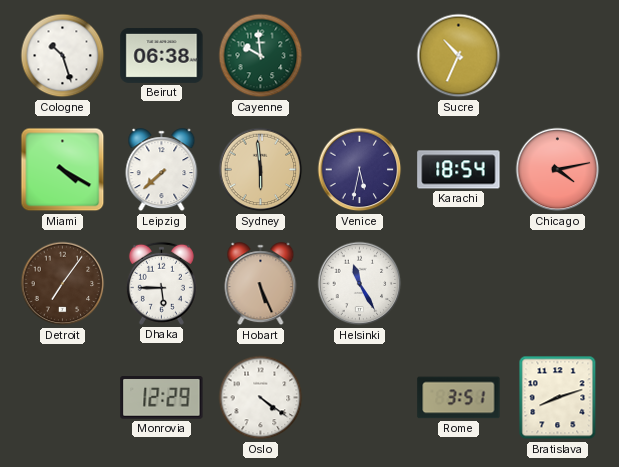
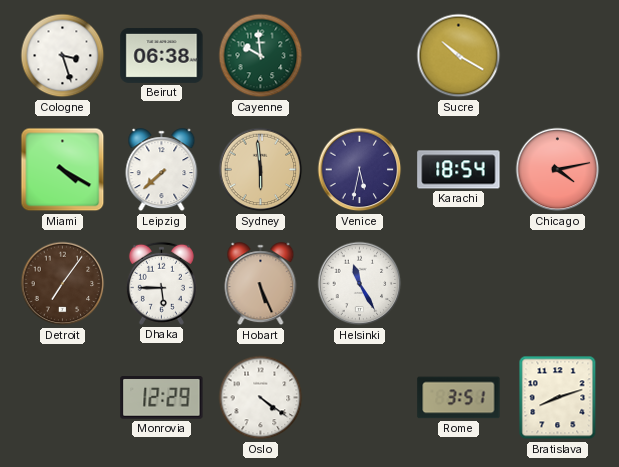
Cologne: 10:27 -> 3:27
Sucre: 10:34 -> 10:20
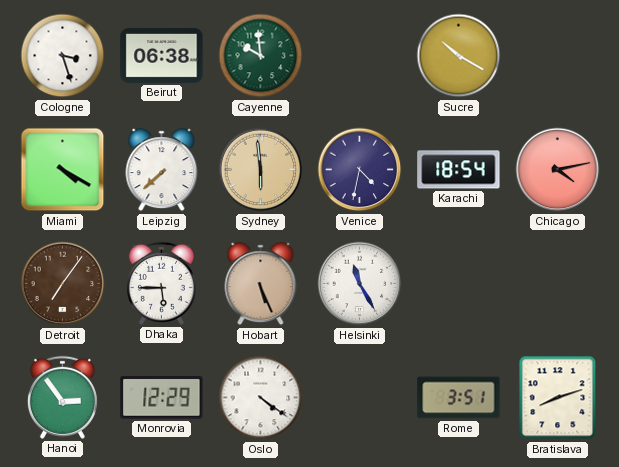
Venice: 5:32 -> 4:32
Hanoi: none -> 2:54
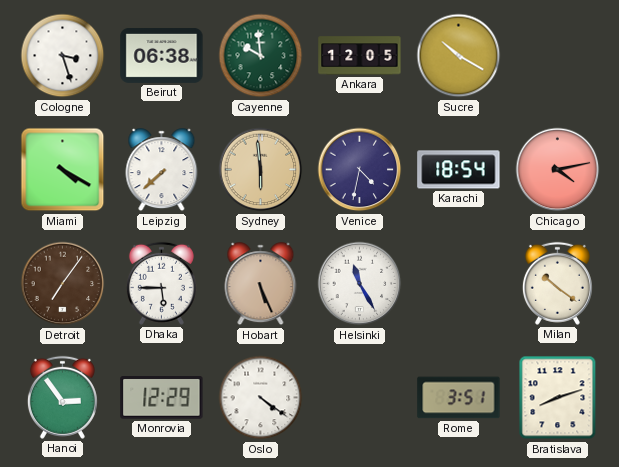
Ankara: none -> 12:05
Milan: none -> 10:21
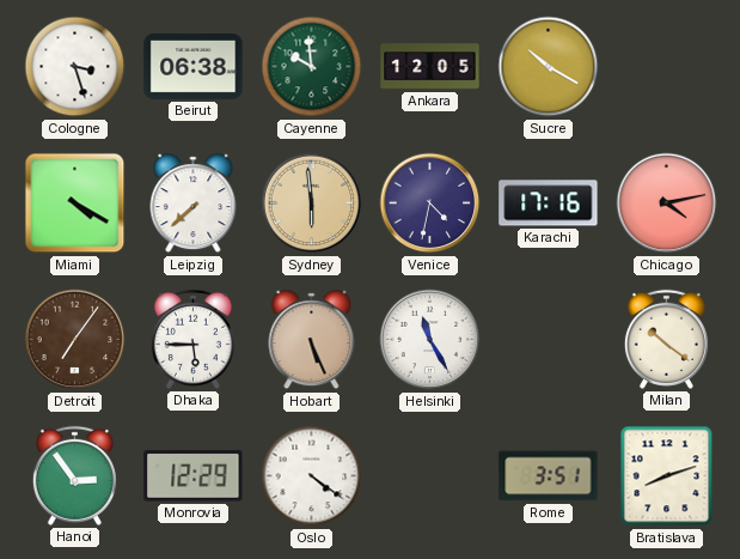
Karachi: 18:54 -> 17:16
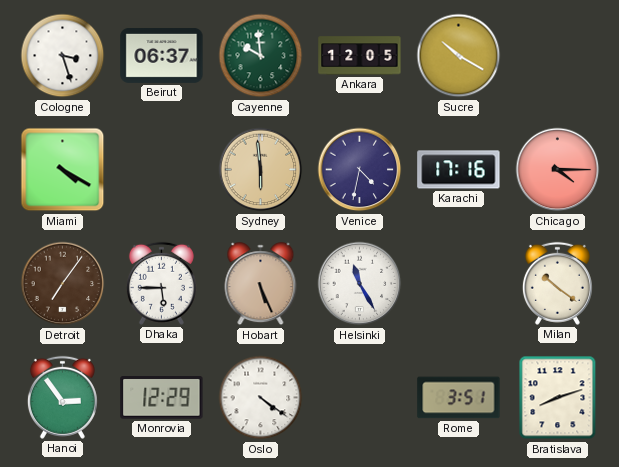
Beirut: 06:38 -> 06:37
Leipzig: 7:38 -> none
Chicago: 4:13 -> 4:15
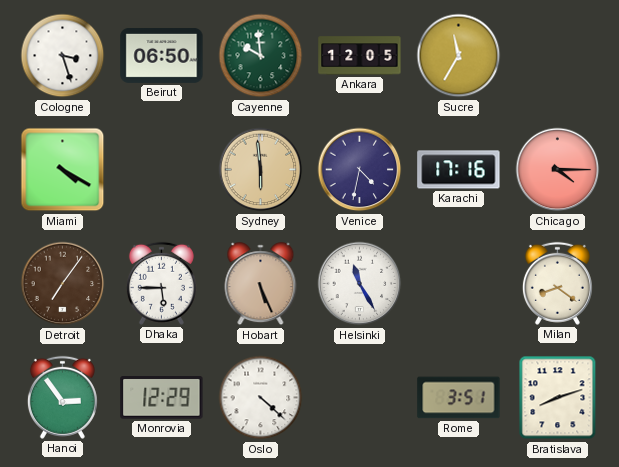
Beirut: 06:37 -> 06:50
Sucre: 10:20 -> 11:35
Milan: 10:21 -> 8:21
Oslo: 4:21 -> 4:22
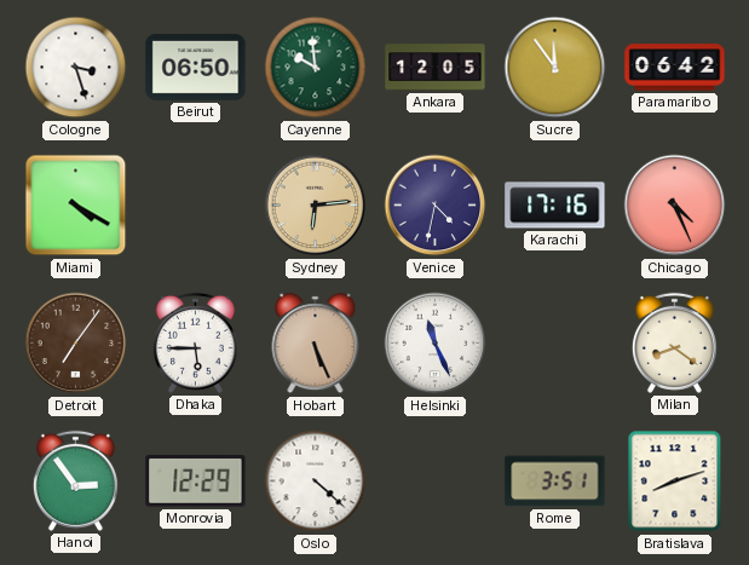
Sucre: 11:35 -> 11:54
Paramaribo: none -> 06:42
Sydney: 5:59 -> 6:14
Chicago: 4:15 -> 4:26
Helsinki: 11:25 -> 11:26
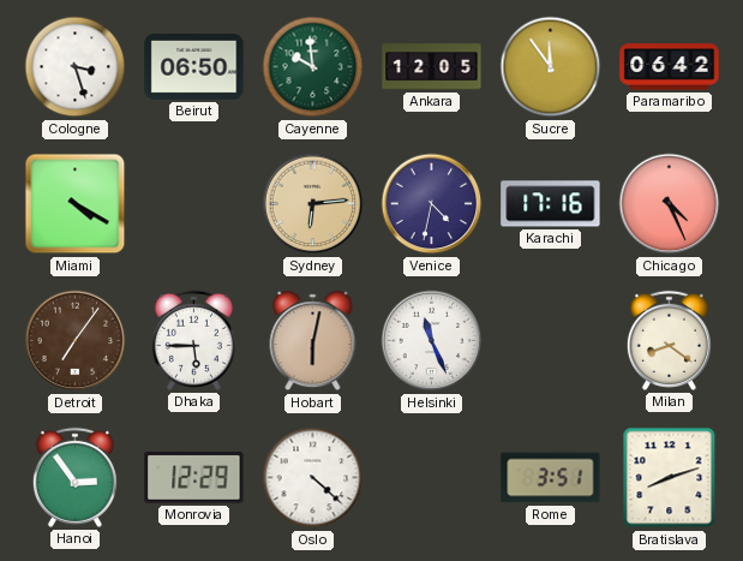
Hobart: 5:26 -> 6:02
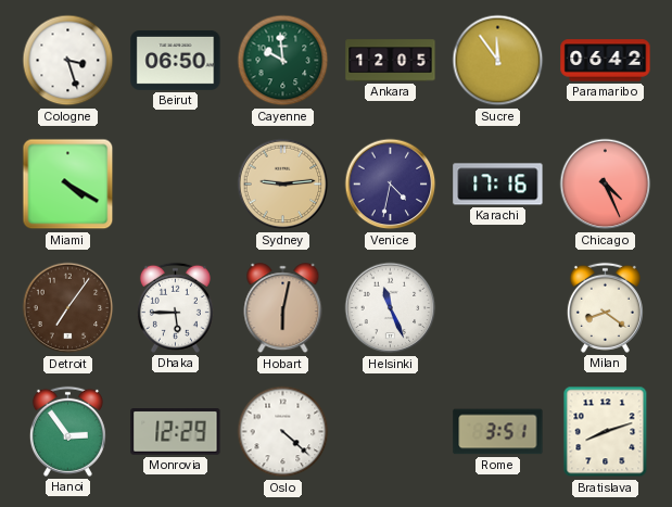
Sydney: 6:14 -> 9:14
